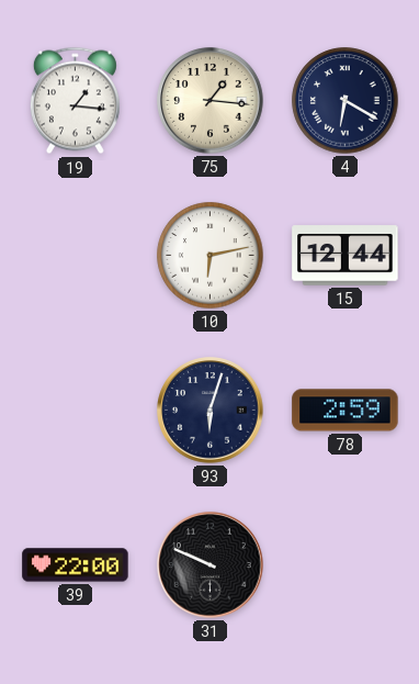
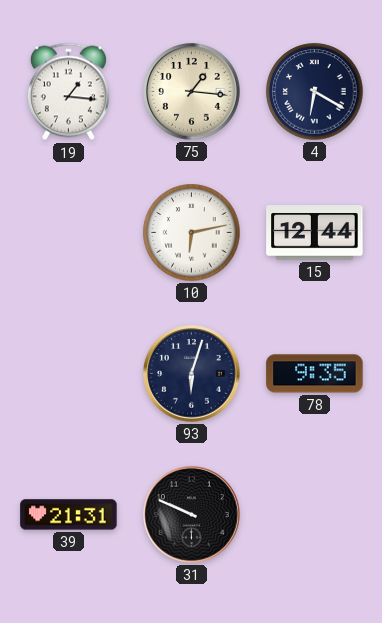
78: 2:59 -> 9:35
39: 22:00 -> 21:31
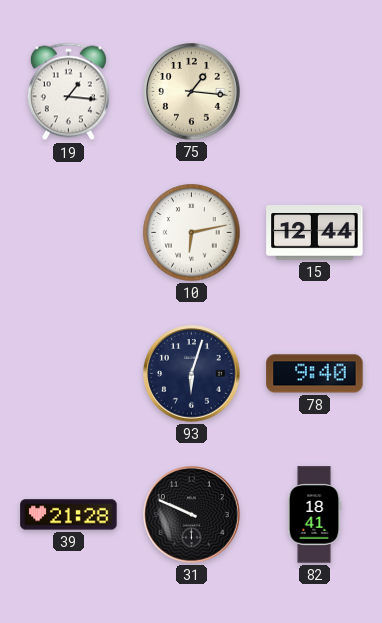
4: 6:20 -> none
78: 9:35 -> 9:40
39: 21:31 -> 21:28
82: none -> 18:41
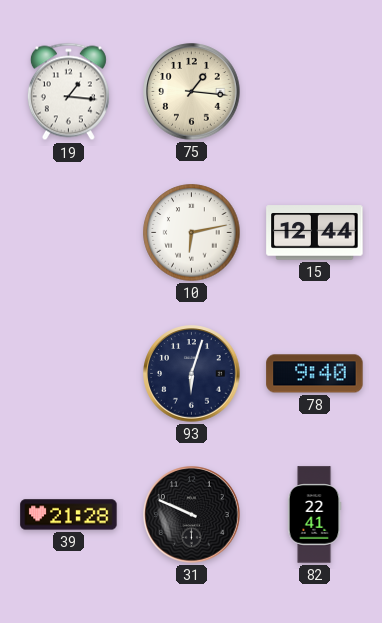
82: 18:41 -> 22:41
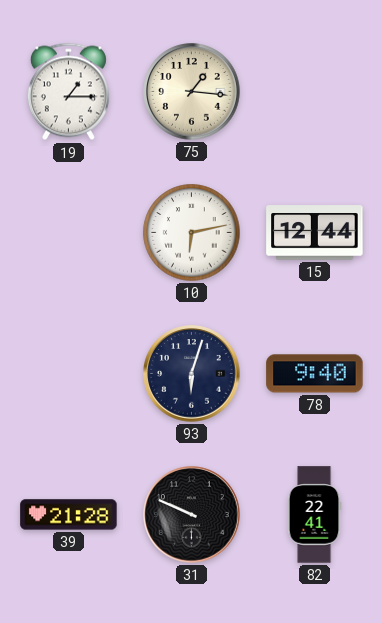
19: 1:16 -> 1:15
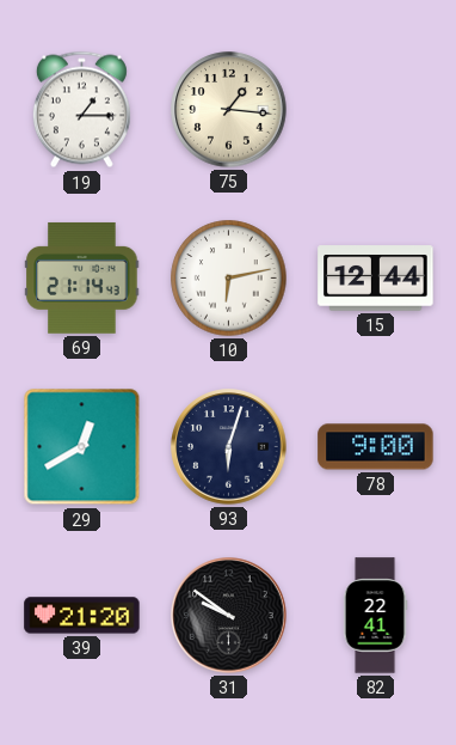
69: none -> 21:14
29: none -> 12:40
78: 9:40 -> 9:00
39: 21:28 -> 21:20
31: 9:49 -> 9:51
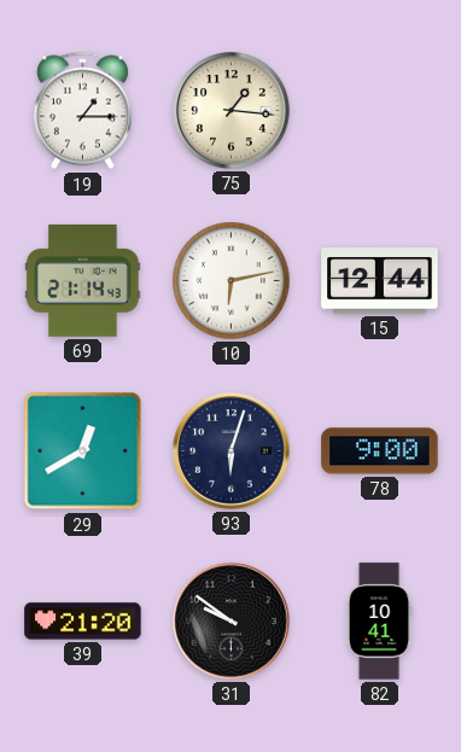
82: 22:41 -> 10:41
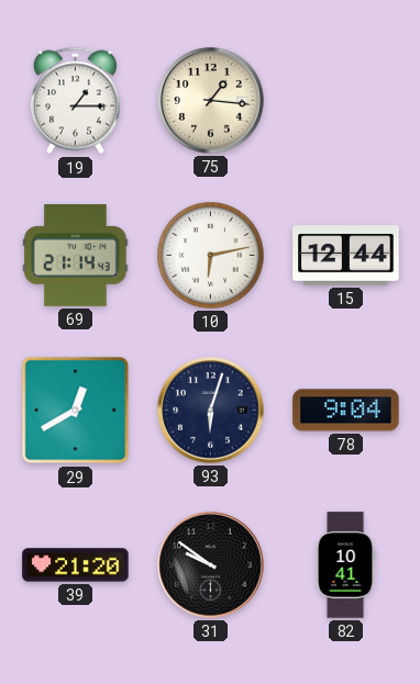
78: 9:00 -> 9:04
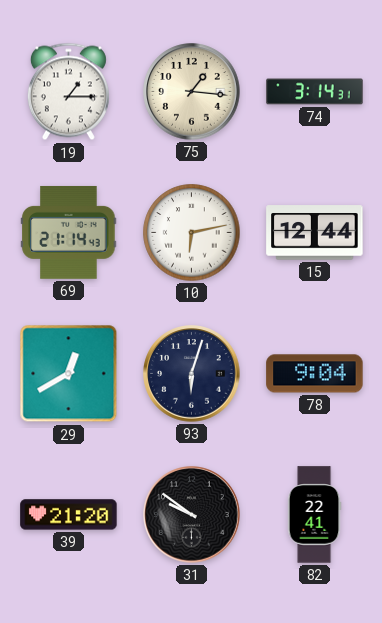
74: none -> 3:14
82: 10:41 -> 22:41
